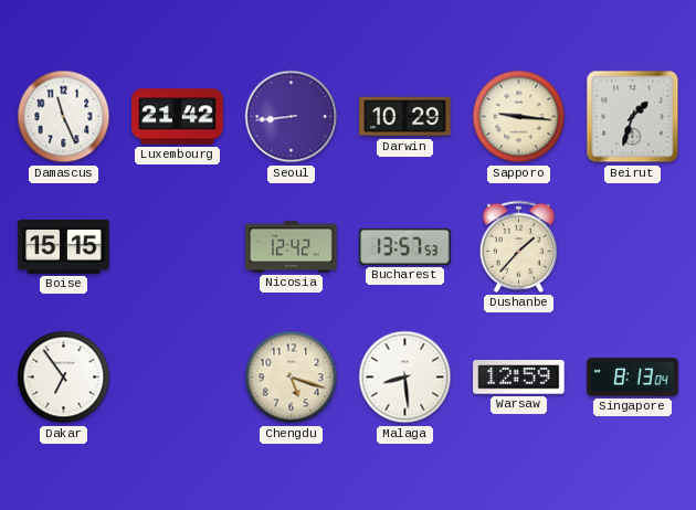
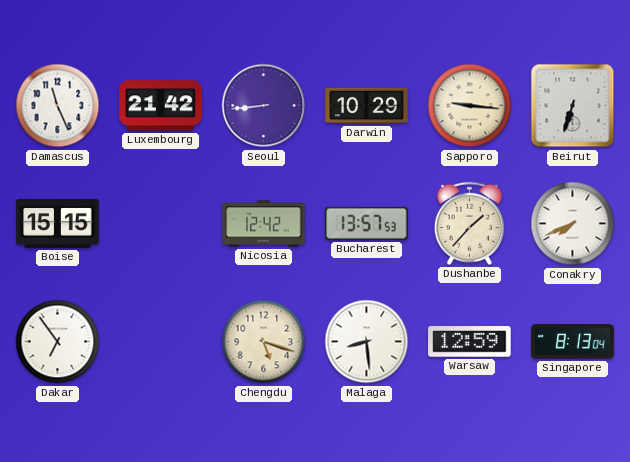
Beirut: 1:33 -> 6:33
Conakry: none -> 7:41
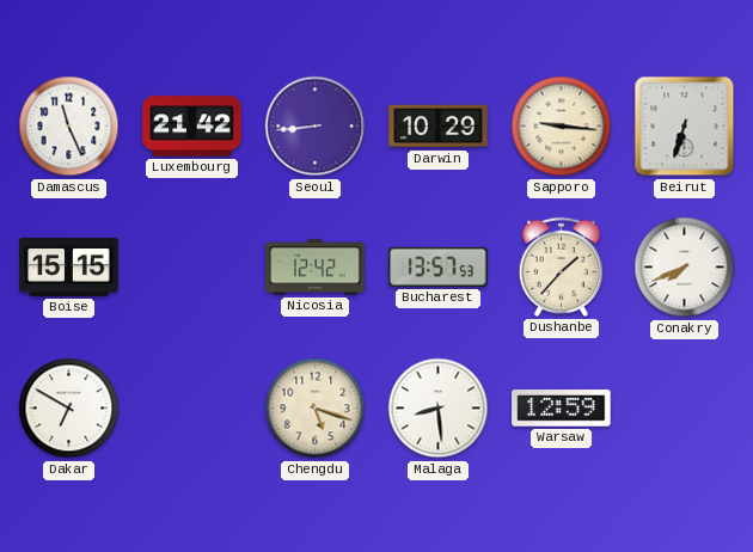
Dakar: 6:54 -> 6:50
Singapore: 8:13 -> none
